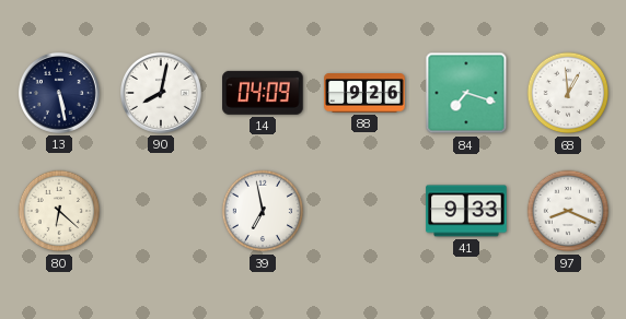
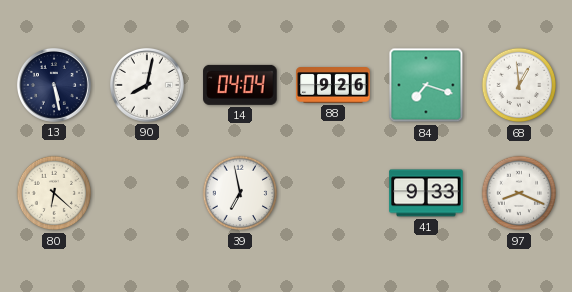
14: 04:09 -> 04:04
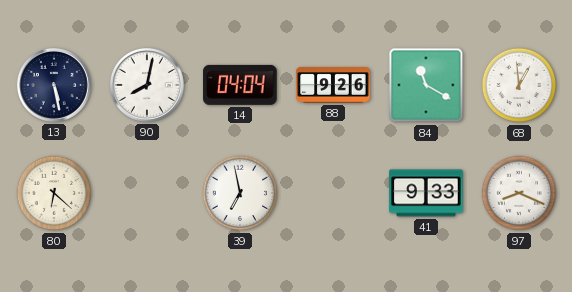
84: 7:18 -> 11:20
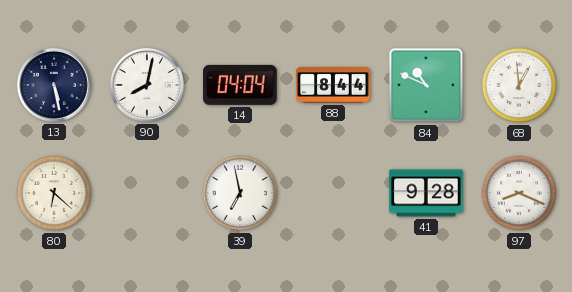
88: 9:26 -> 8:44
84: 11:20 -> 10:49
41: 9:33 -> 9:28
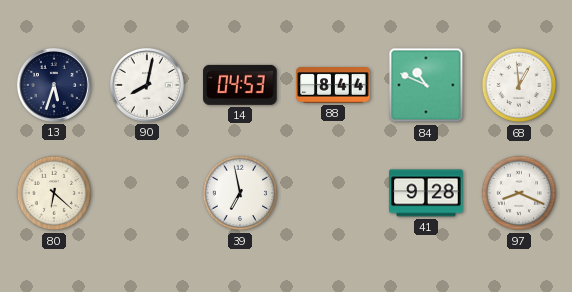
13: 5:28 -> 5:33
14: 04:04 -> 04:53
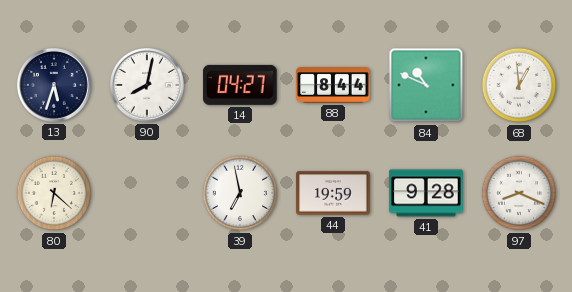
14: 04:53 -> 04:27
44: none -> 19:59
